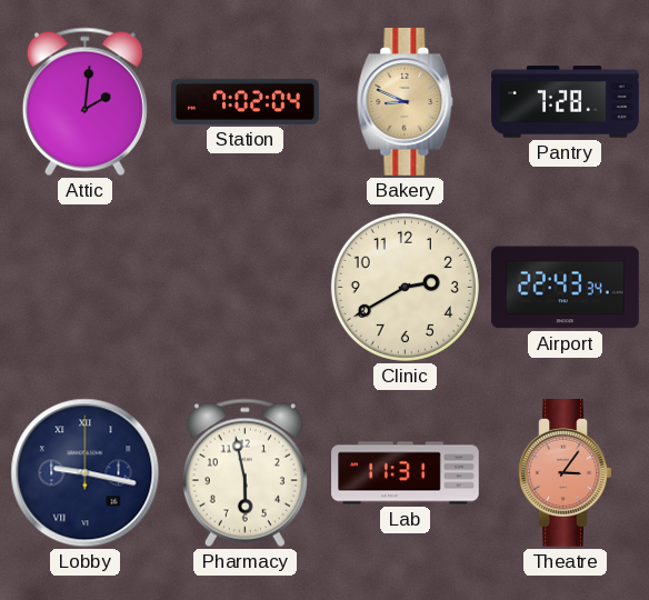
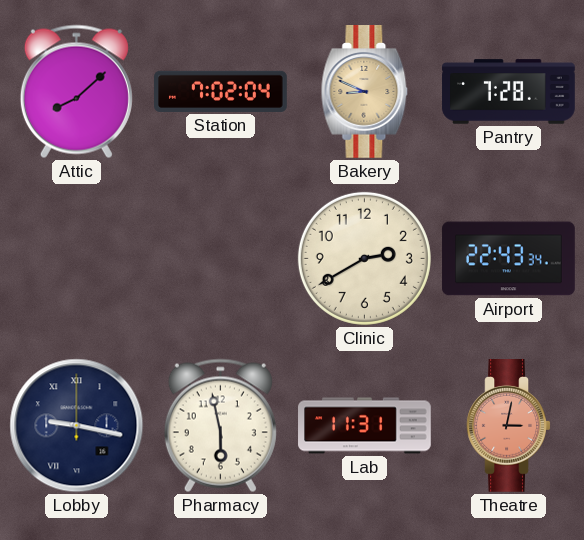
Attic: 2:01 -> 8:08
Theatre: 3:06 -> 3:02
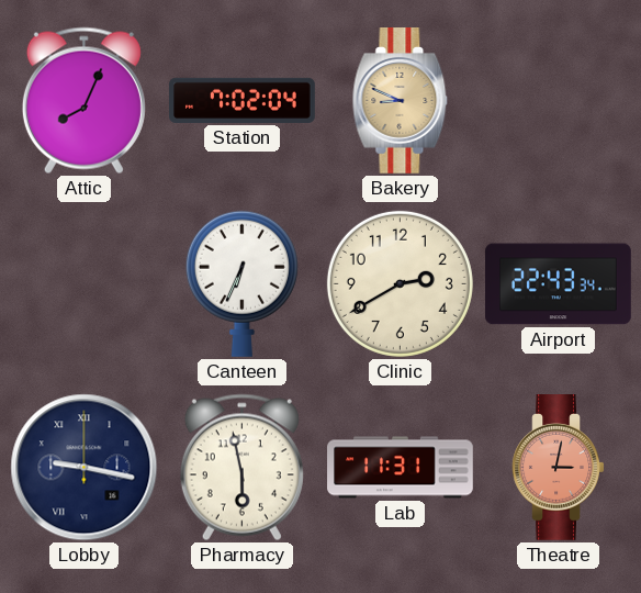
Attic: 8:08 -> 8:04
Pantry: 7:28 -> none
Canteen: none -> 6:34
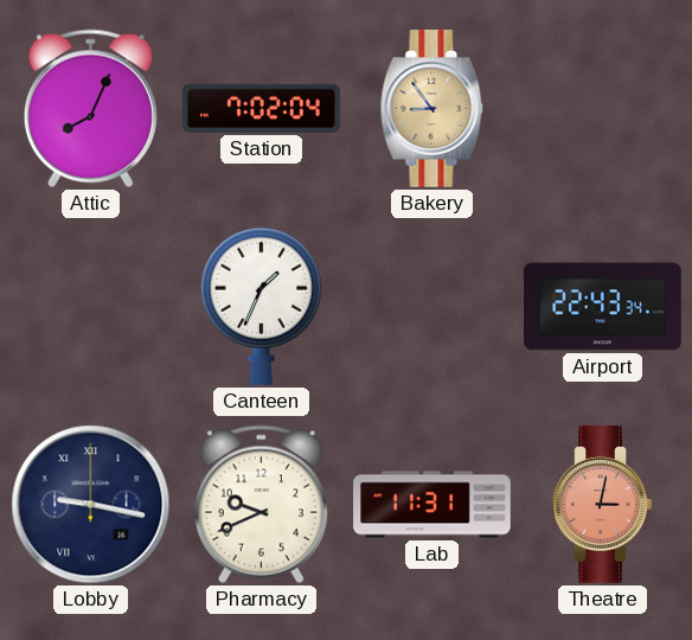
Bakery: 8:49 -> 8:54
Canteen: 6:34 -> 1:34
Clinic: 2:40 -> none
Pharmacy: 5:58 -> 9:41
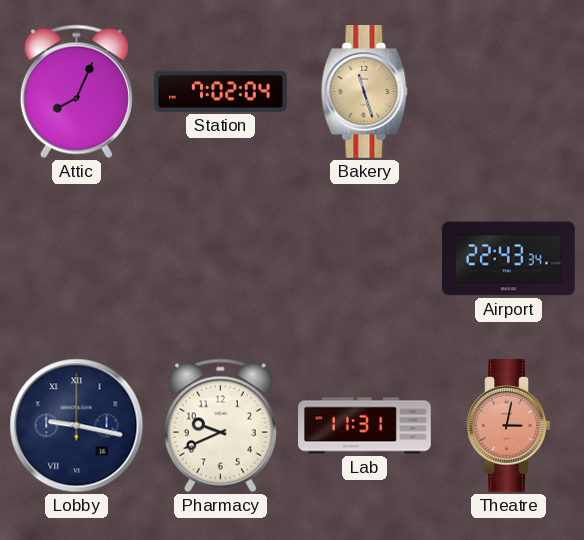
Bakery: 8:54 -> 11:27
Canteen: 1:34 -> none
